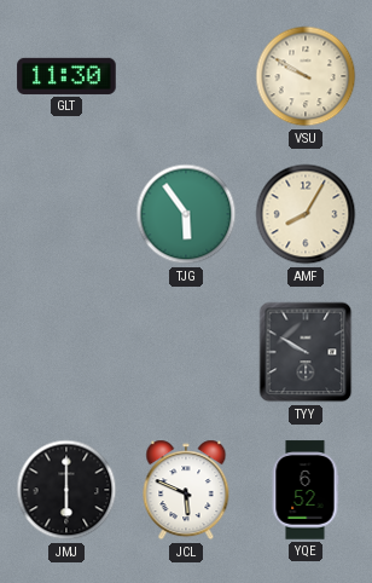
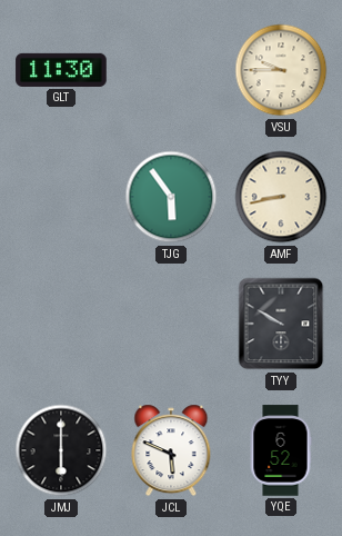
VSU: 9:50 -> 9:45
AMF: 8:05 -> 8:43
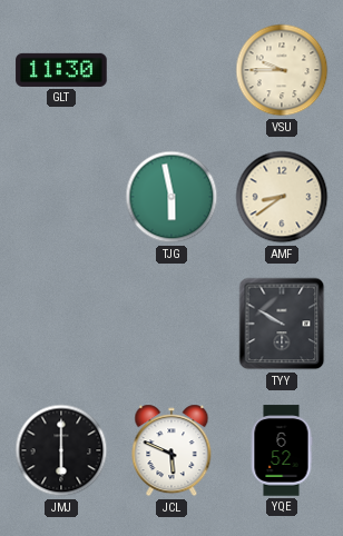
TJG: 5:54 -> 5:58
AMF: 8:43 -> 8:39
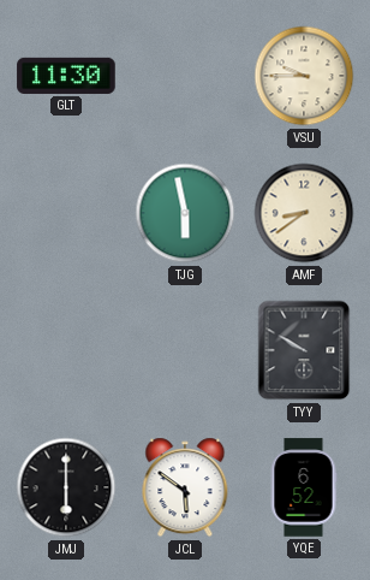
JCL: 5:49 -> 5:51
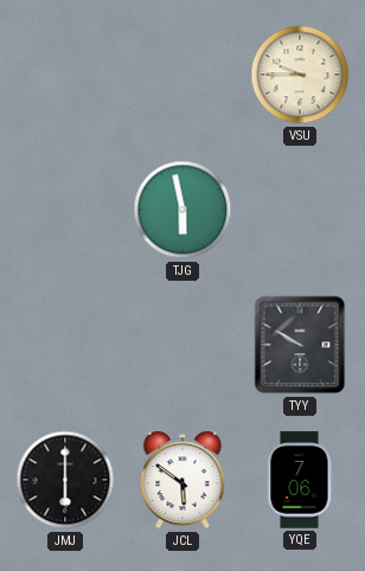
GLT: 11:30 -> none
AMF: 8:39 -> none
YQE: 6:52 -> 7:06
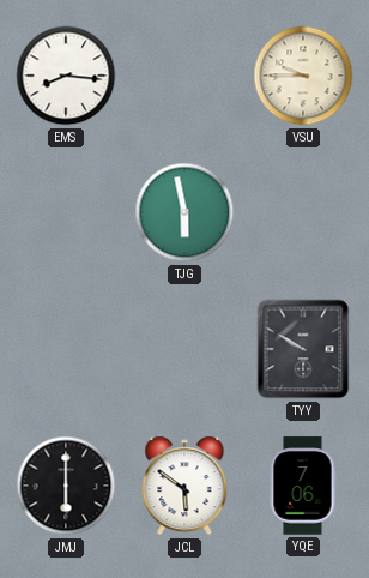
EMS: none -> 8:16
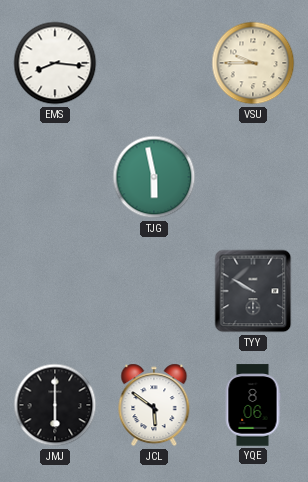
YQE: 7:06 -> 8:06
